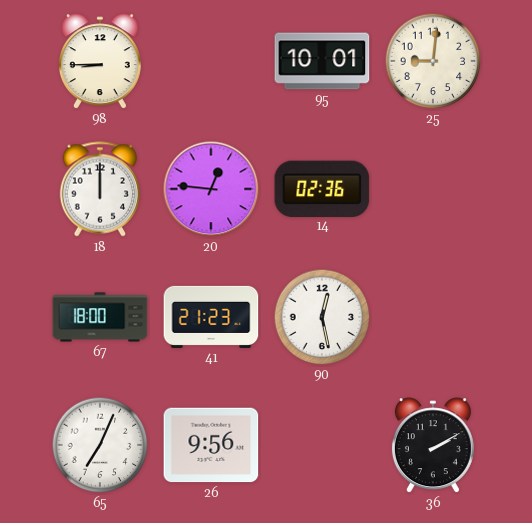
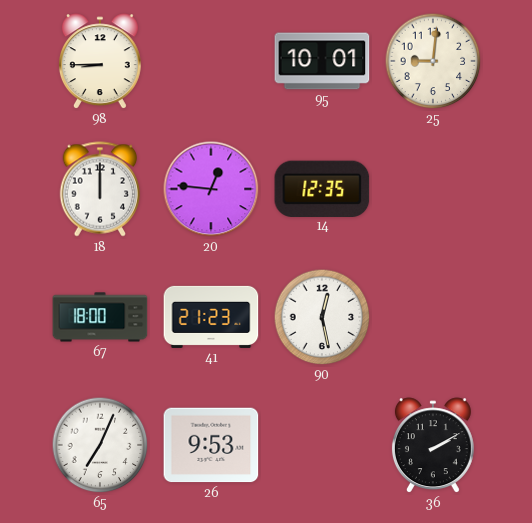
14: 02:36 -> 12:35
26: 9:56 -> 9:53
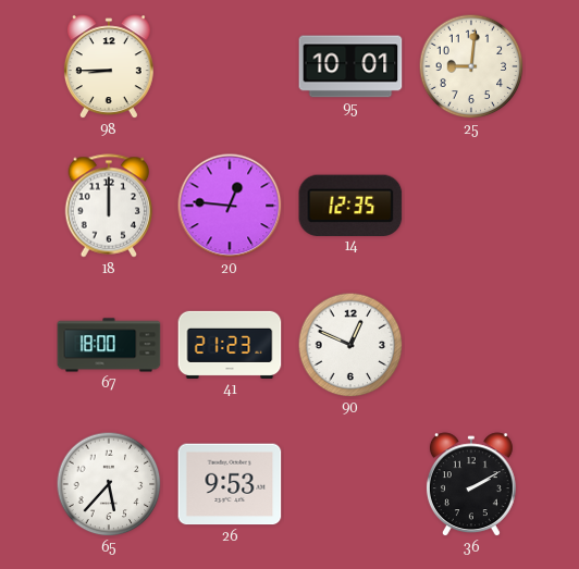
90: 12:28 -> 12:49
65: 7:04 -> 5:37
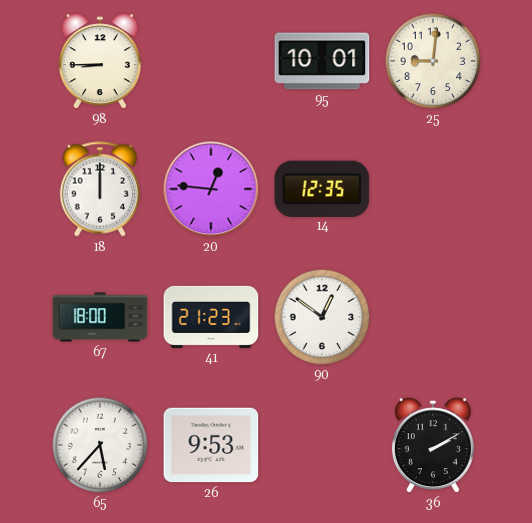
90: 12:49 -> 12:51
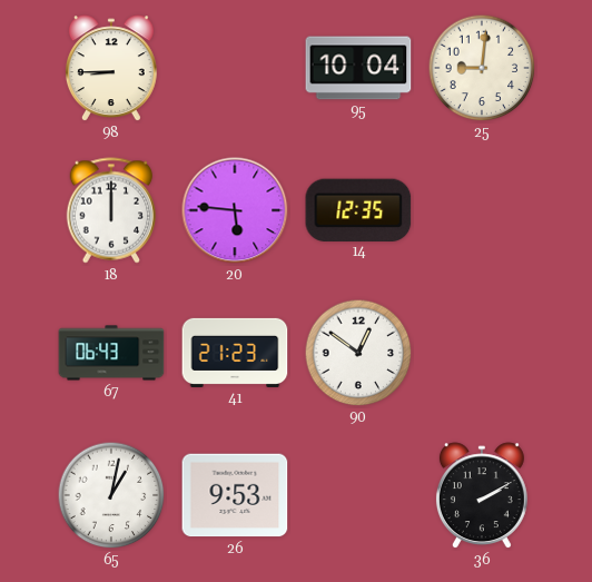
95: 10:01 -> 10:04
20: 12:46 -> 5:46
67: 18:00 -> 06:43
65: 5:37 -> 1:02
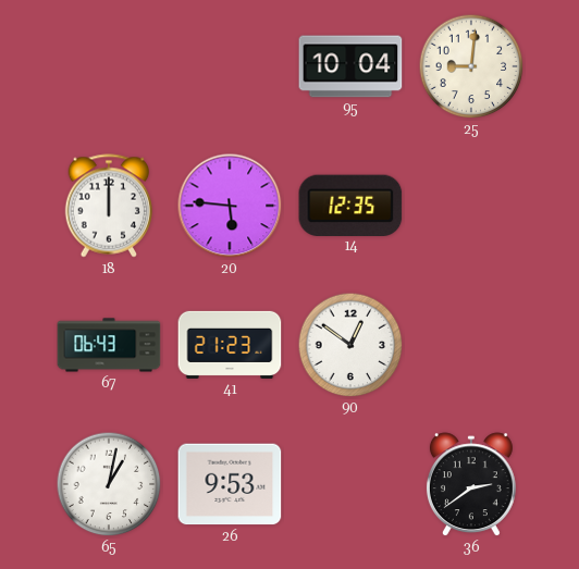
98: 8:45 -> none
36: 2:10 -> 2:39
